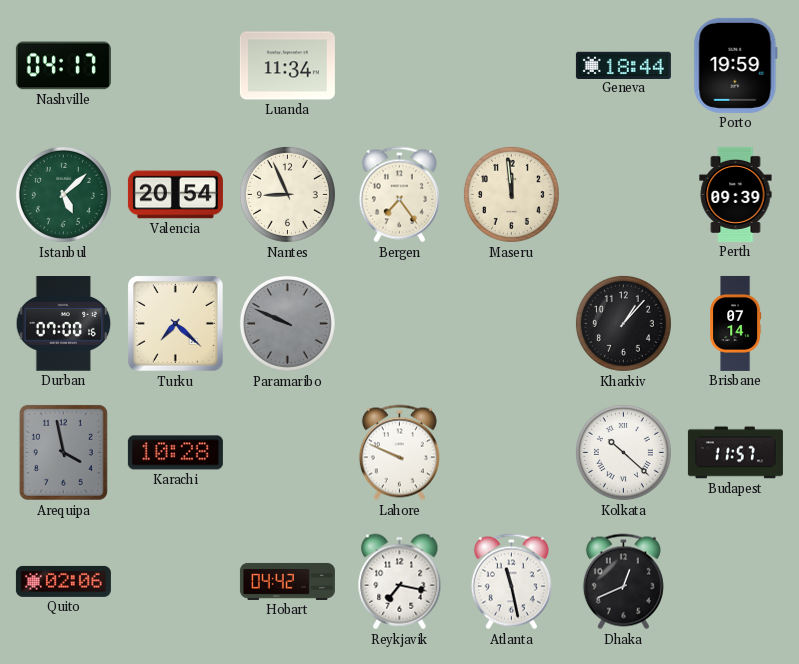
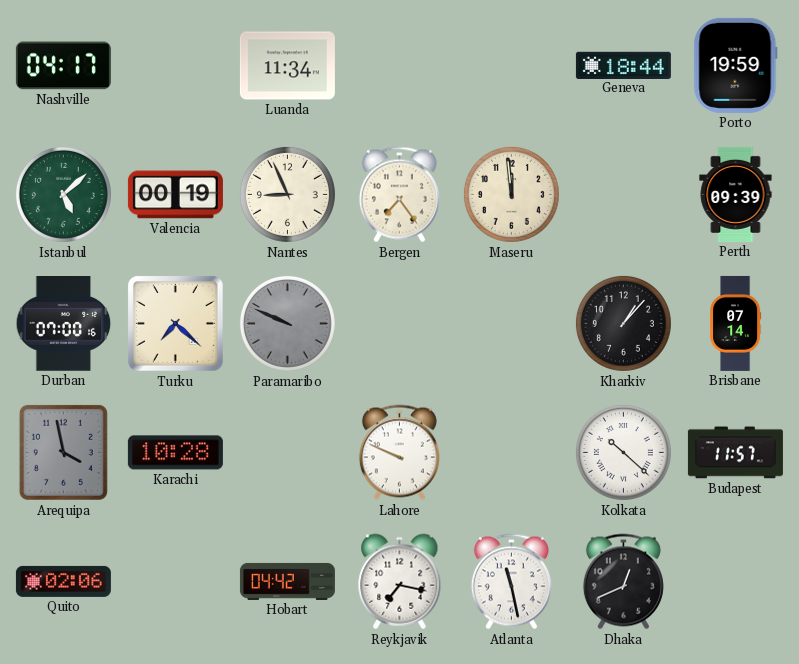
Valencia: 20:54 -> 00:19
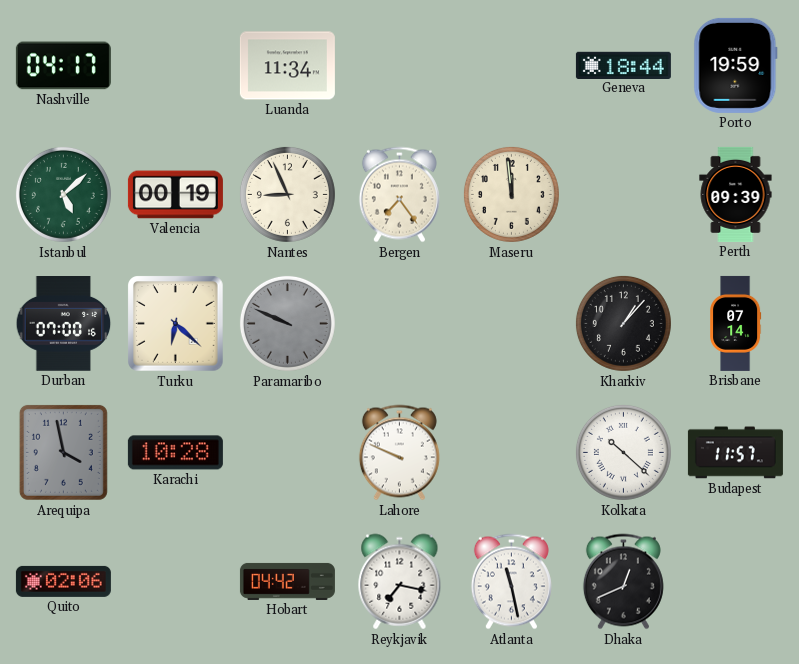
Turku: 7:22 -> 6:22
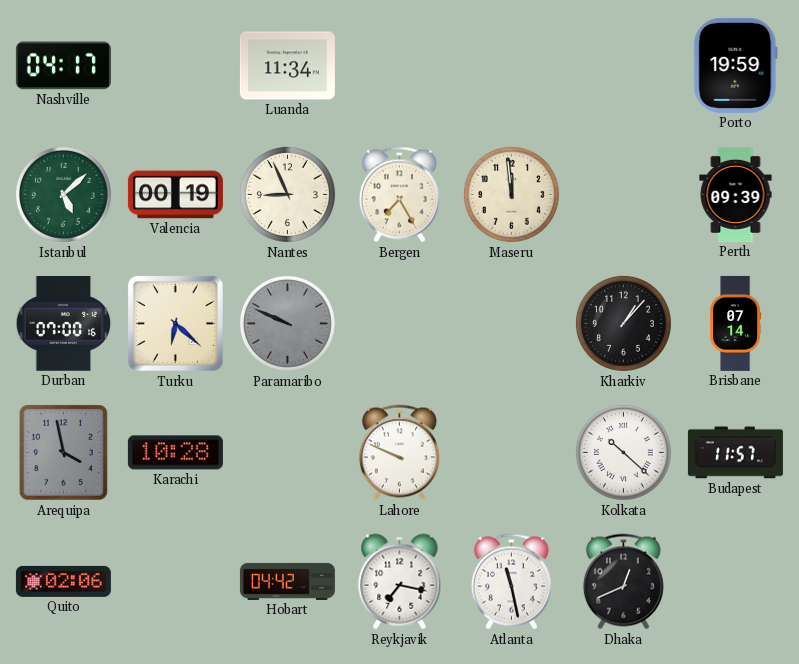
Geneva: 18:44 -> none
Bergen: 7:24 -> 7:25
